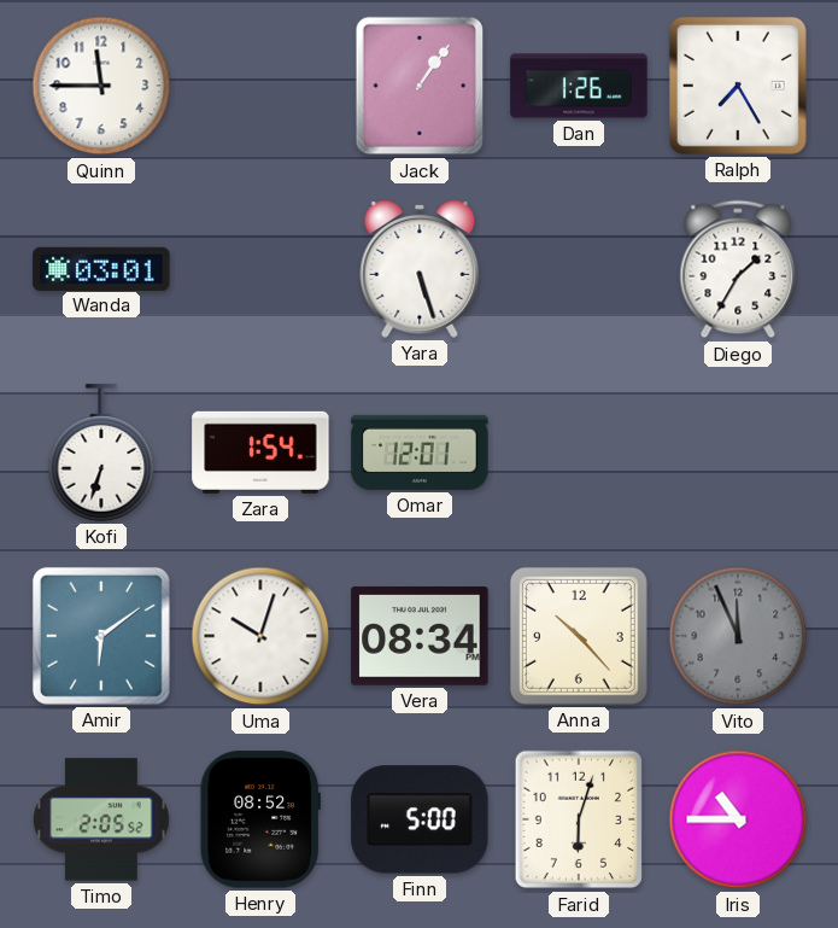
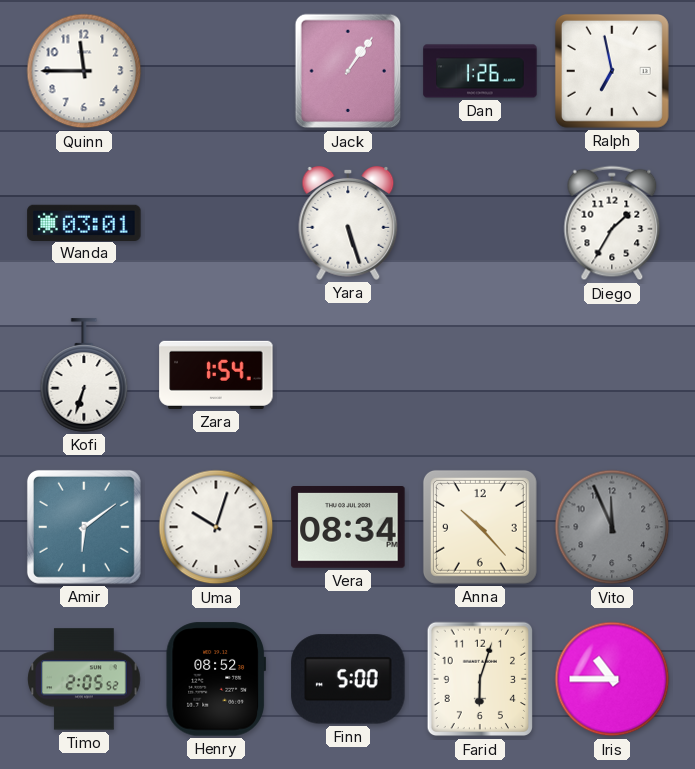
Ralph: 7:25 -> 6:58
Omar: 12:01 -> none
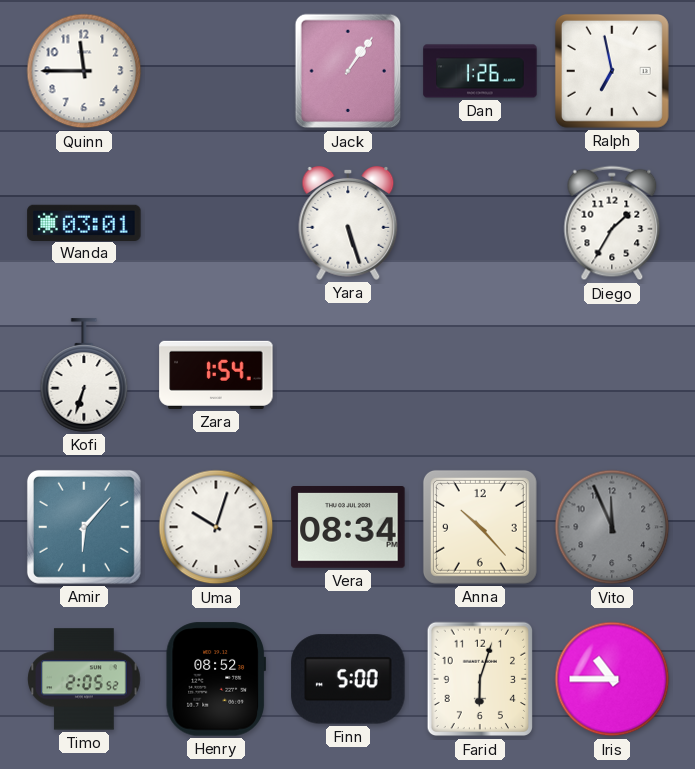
Amir: 6:09 -> 6:07
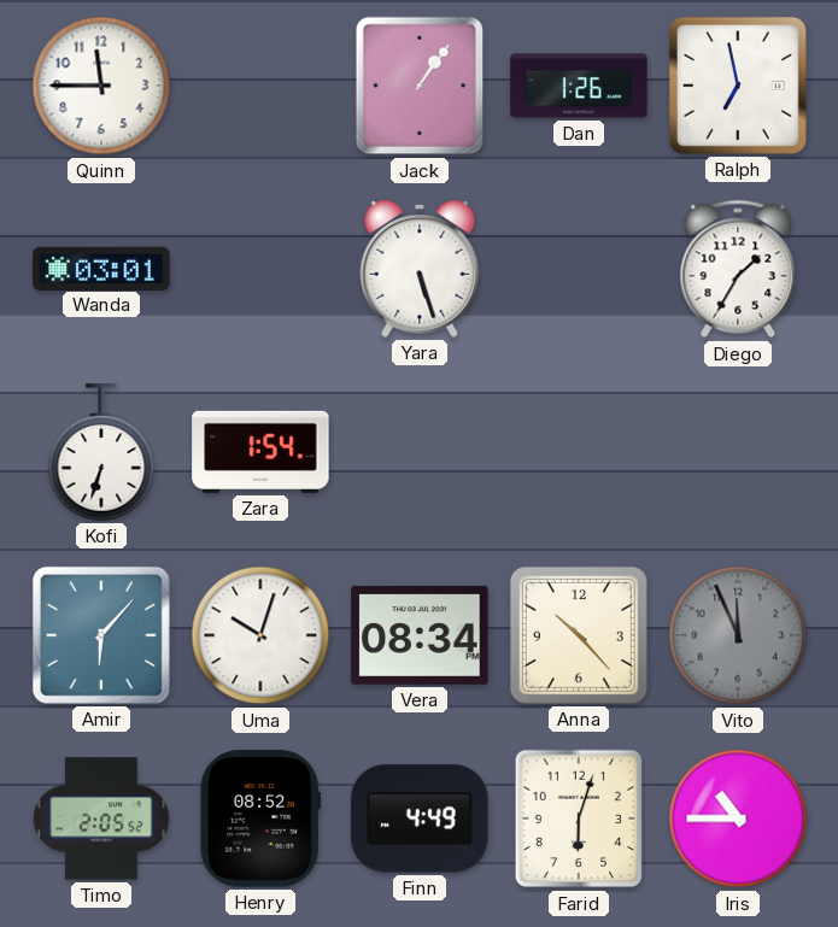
Finn: 5:00 -> 4:49
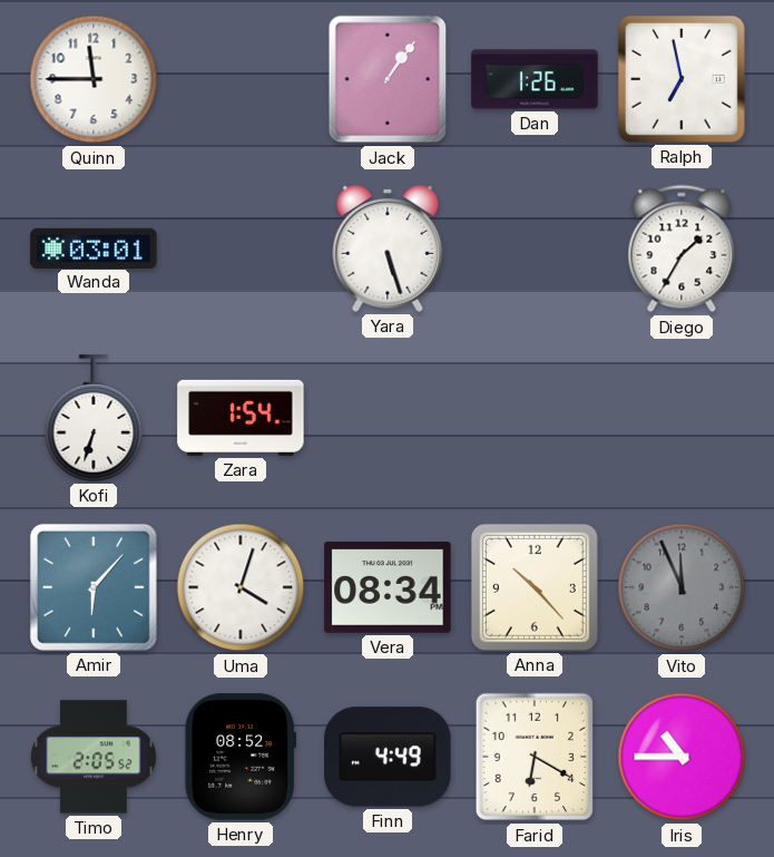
Uma: 10:03 -> 4:03
Farid: 6:03 -> 6:20
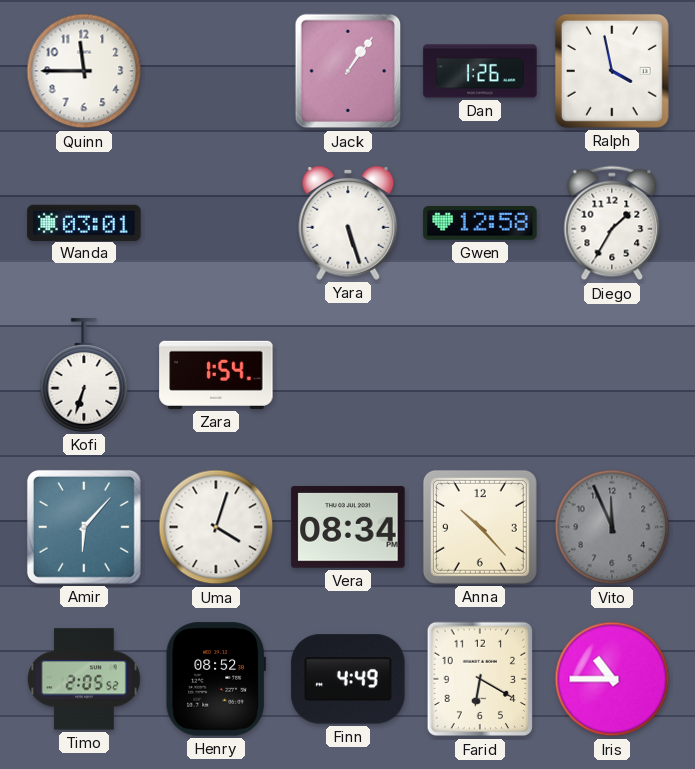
Ralph: 6:58 -> 3:58
Gwen: none -> 12:58
